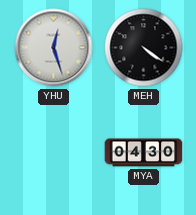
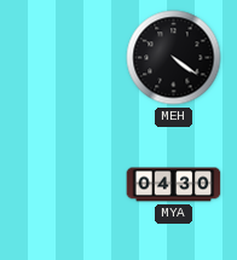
YHU: 12:27 -> none
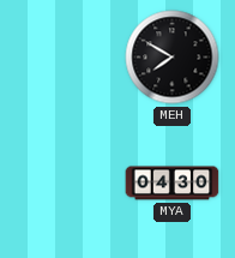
MEH: 4:21 -> 7:50
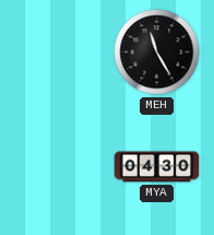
MEH: 7:50 -> 11:25
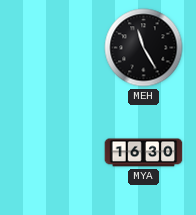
MYA: 04:30 -> 16:30
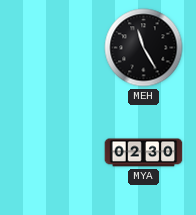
MYA: 16:30 -> 02:30
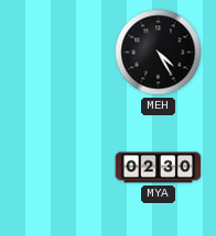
MEH: 11:25 -> 4:25
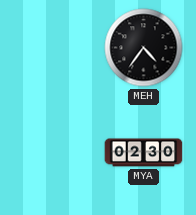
MEH: 4:25 -> 4:36
